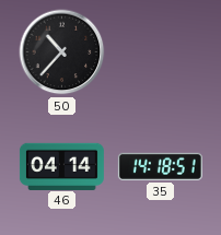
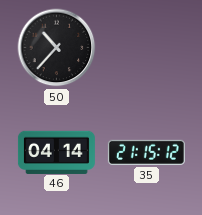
35: 14:18 -> 21:15
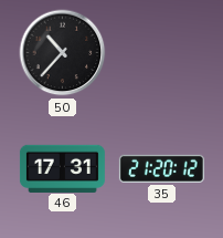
46: 04:14 -> 17:31
35: 21:15 -> 21:20
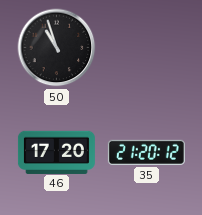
50: 10:37 -> 10:57
46: 17:31 -> 17:20
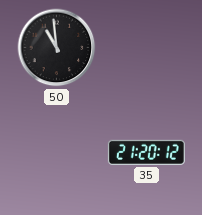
50: 10:57 -> 10:59
46: 17:20 -> none
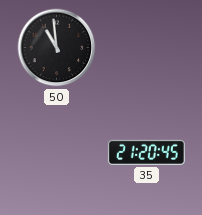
35: 21:20:12 -> 21:20:45
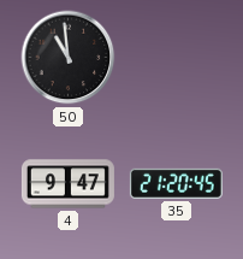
4: none -> 9:47
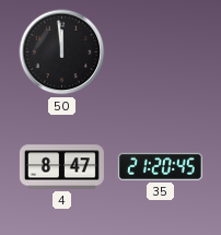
50: 10:59 -> 11:59
4: 9:47 -> 8:47
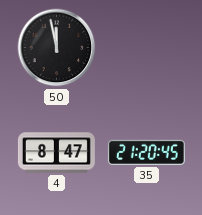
50: 11:59 -> 11:58
